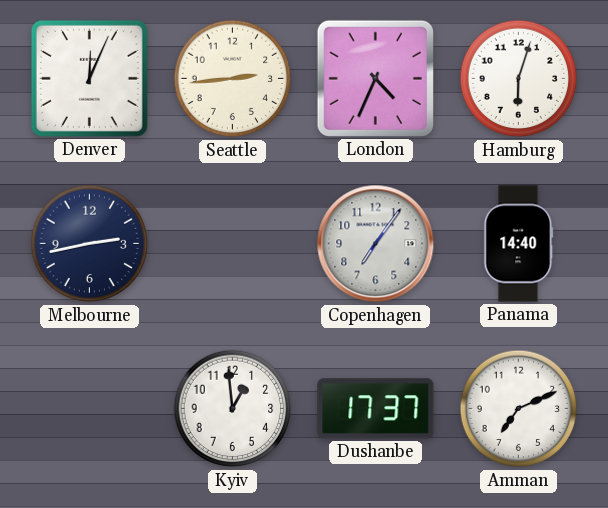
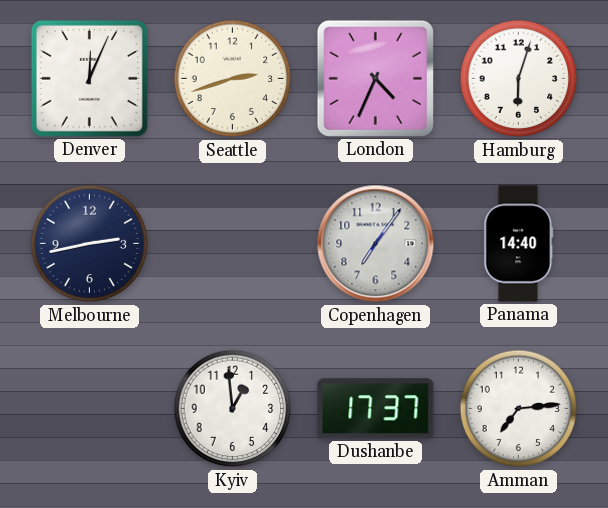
Seattle: 2:44 -> 2:42
Amman: 7:11 -> 7:14
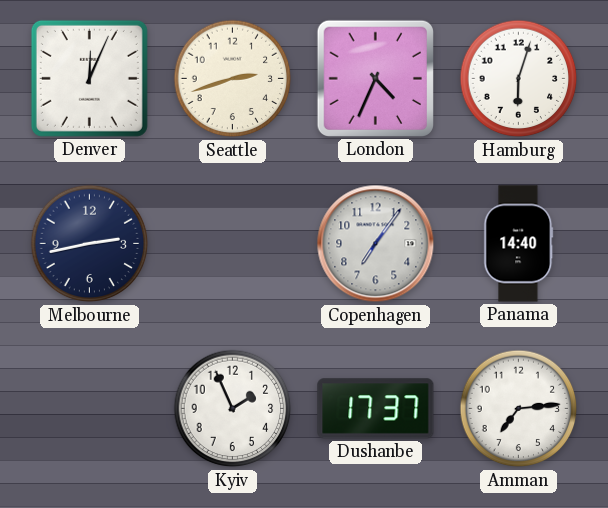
Kyiv: 12:59 -> 1:56
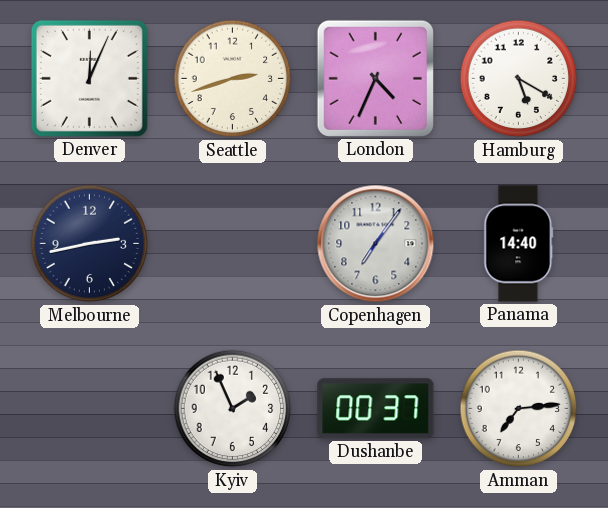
Hamburg: 6:03 -> 5:20
Dushanbe: 17:37 -> 00:37
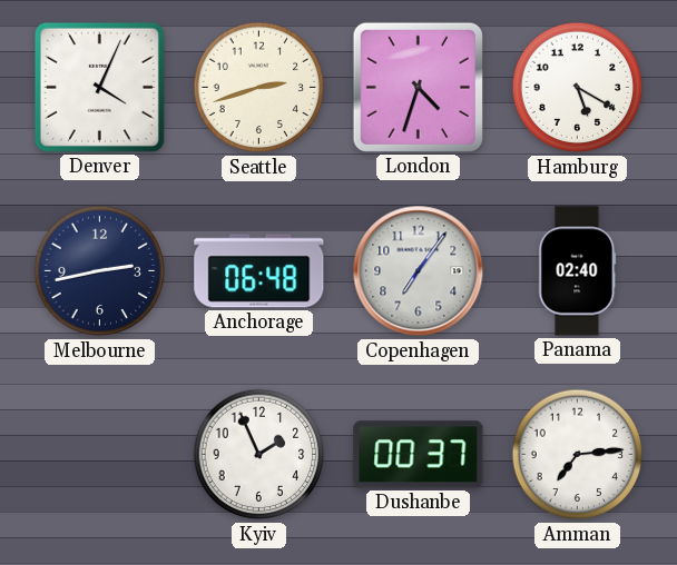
Denver: 12:04 -> 4:04
London: 4:34 -> 4:33
Anchorage: none -> 06:48
Panama: 14:40 -> 02:40
